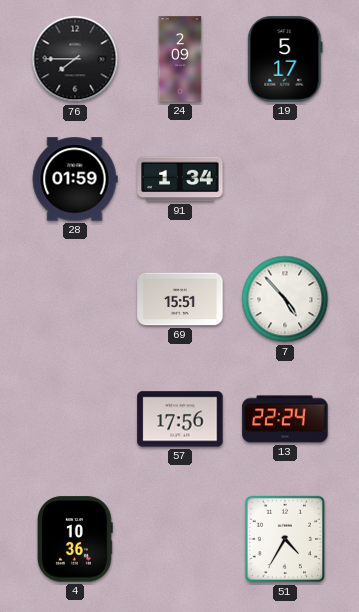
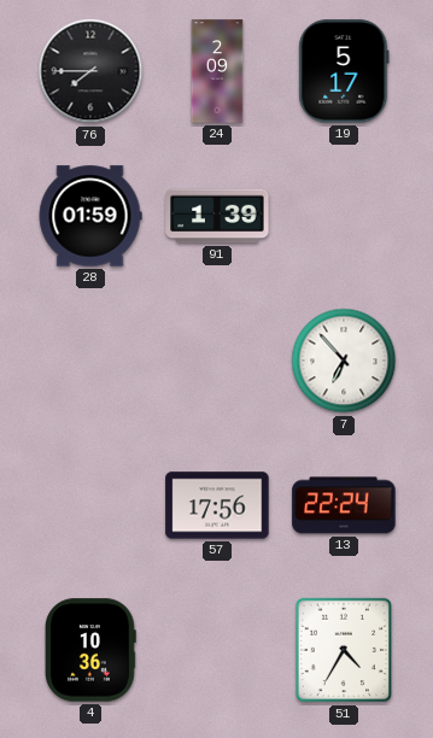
91: 1:34 -> 1:39
69: 15:51 -> none
7: 4:53 -> 6:53
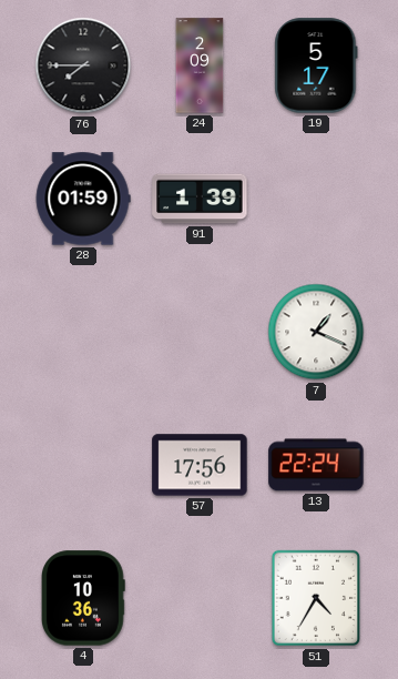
7: 6:53 -> 1:19
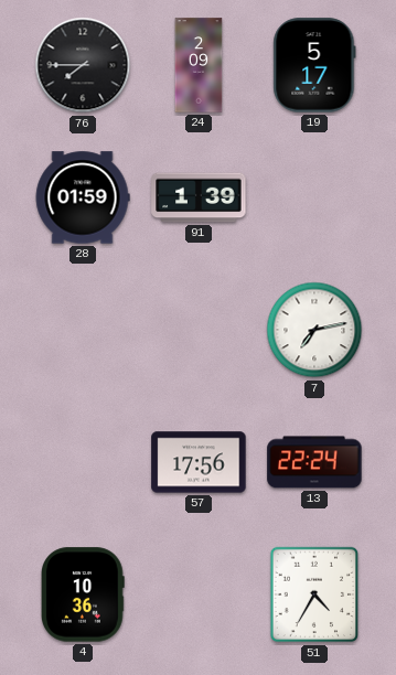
7: 1:19 -> 7:13
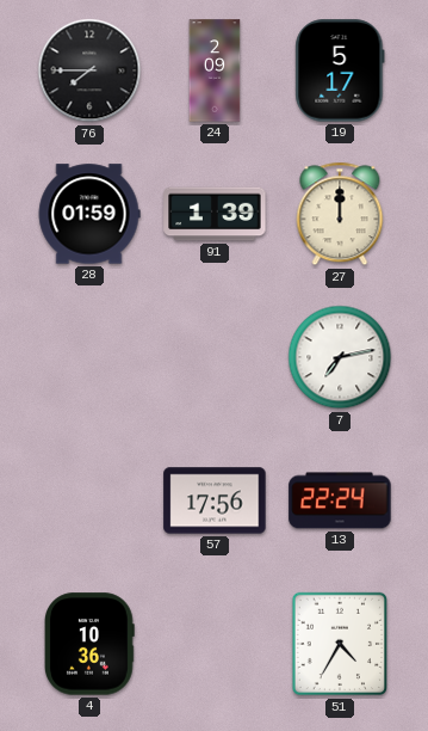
27: none -> 12:00
